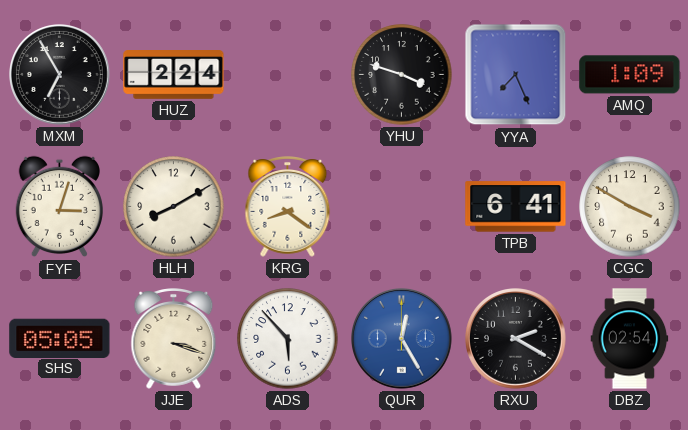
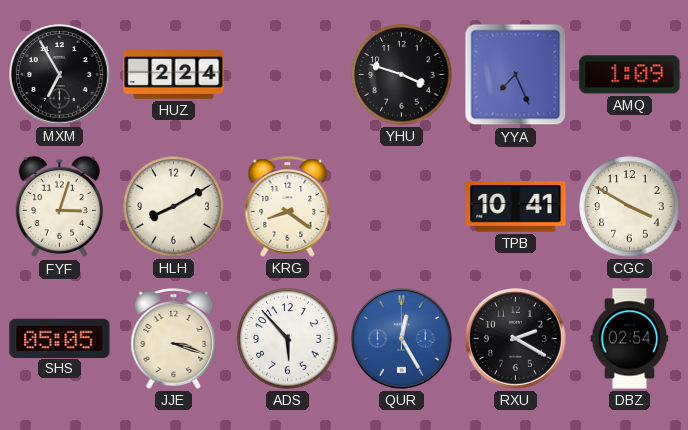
TPB: 6:41 -> 10:41
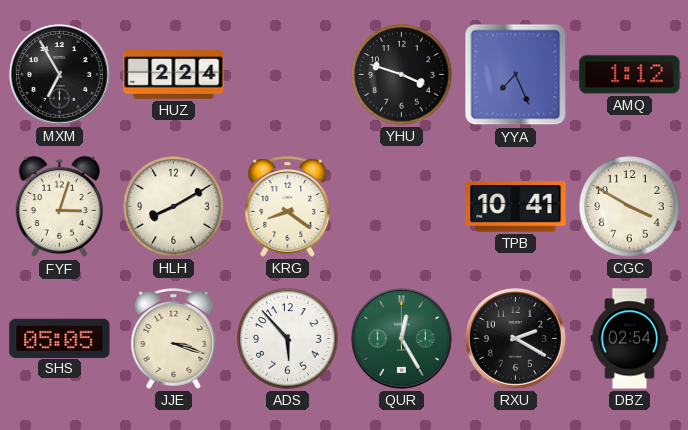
AMQ: 1:09 -> 1:12
QUR dial: blue -> green
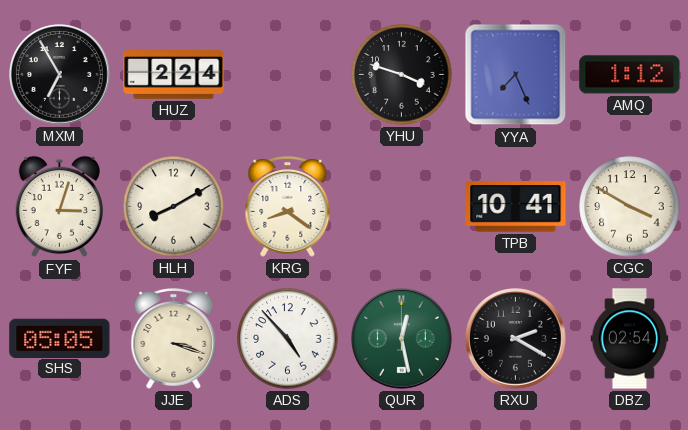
ADS: 5:53 -> 4:53
QUR: 12:25 -> 12:28
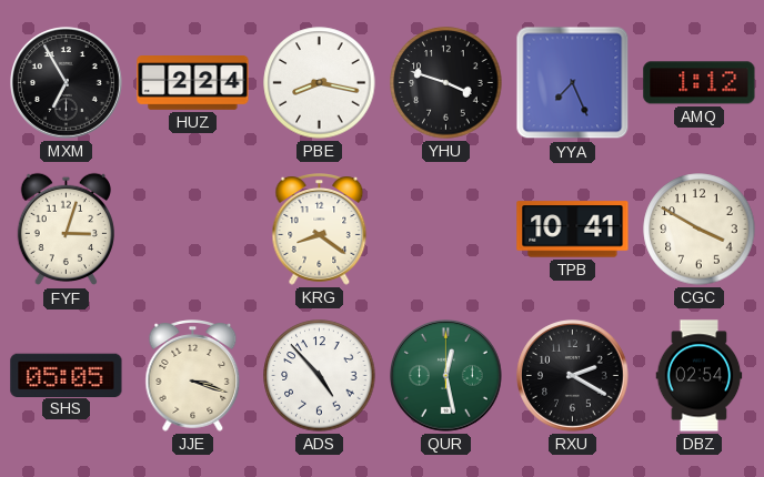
PBE: none -> 8:17
HLH: 8:10 -> none
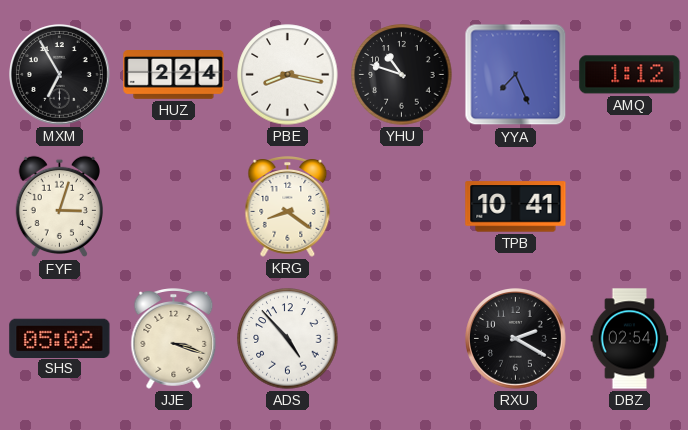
YHU: 3:48 -> 10:48
CGC: 3:50 -> none
SHS: 05:05 -> 05:02
QUR: 12:28 -> none
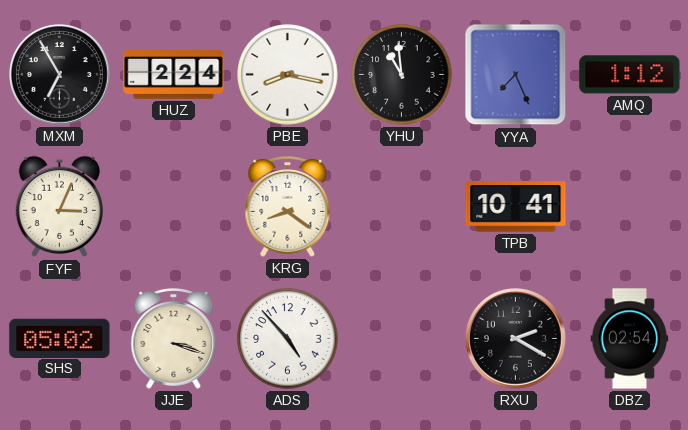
YHU: 10:48 -> 10:59
FYF: 3:03 -> 3:04
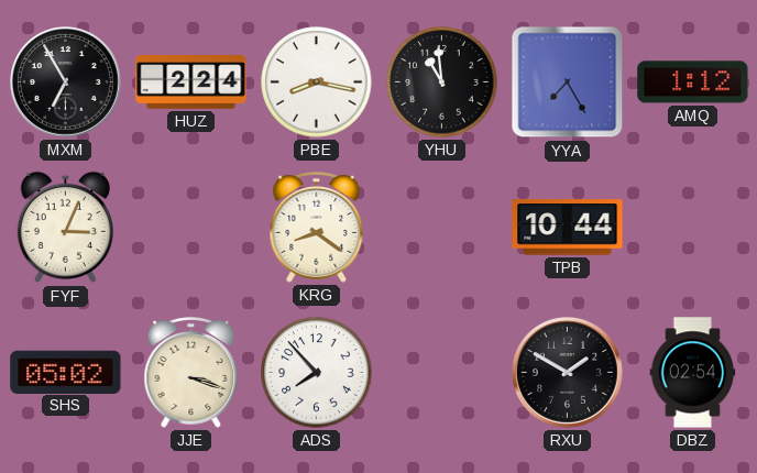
YYA: 7:26 -> 7:25
TPB: 10:41 -> 10:44
ADS: 4:53 -> 7:53
RXU: 2:20 -> 1:50
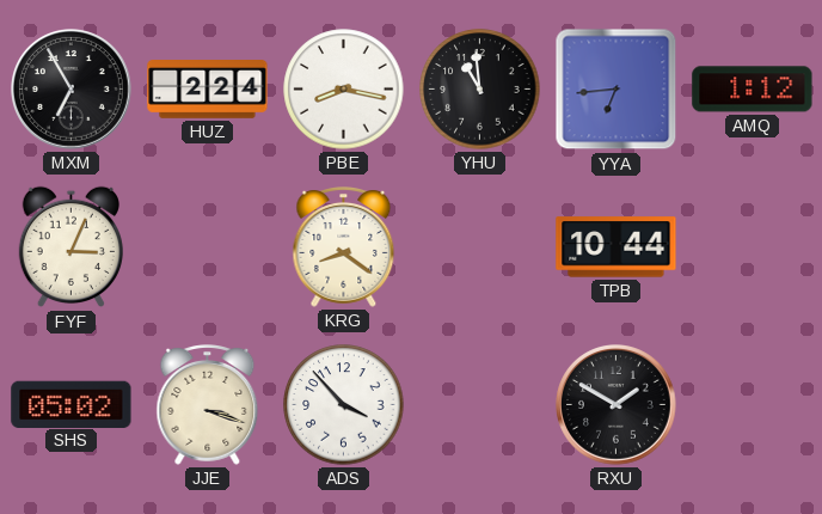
YYA: 7:25 -> 6:44
ADS: 7:53 -> 3:53
DBZ: 02:54 -> none
